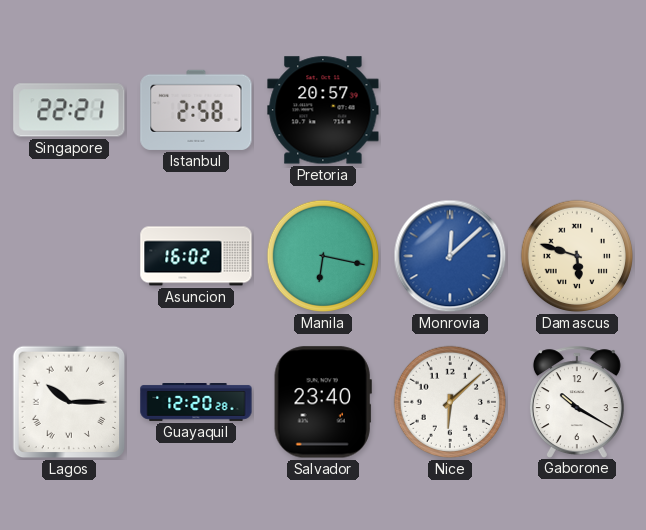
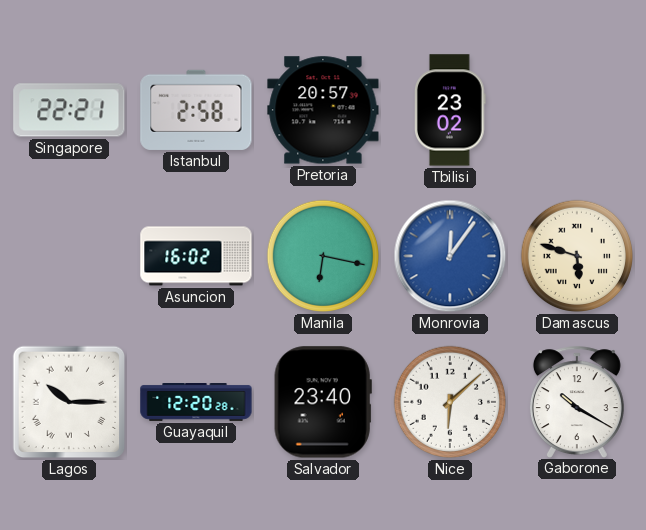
Tbilisi: none -> 23:02
Monrovia: 12:08 -> 12:06
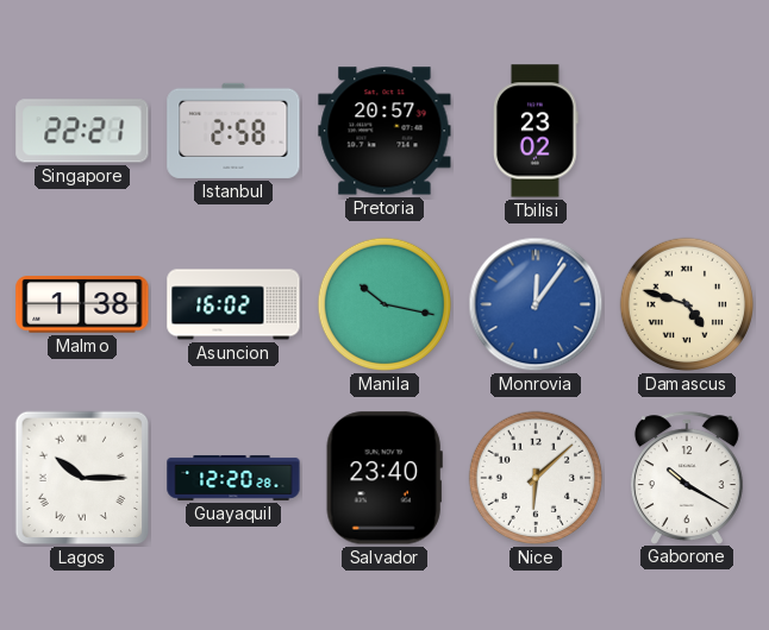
Malmo: none -> 1:38
Manila: 6:17 -> 10:17
Damascus: 5:48 -> 4:48
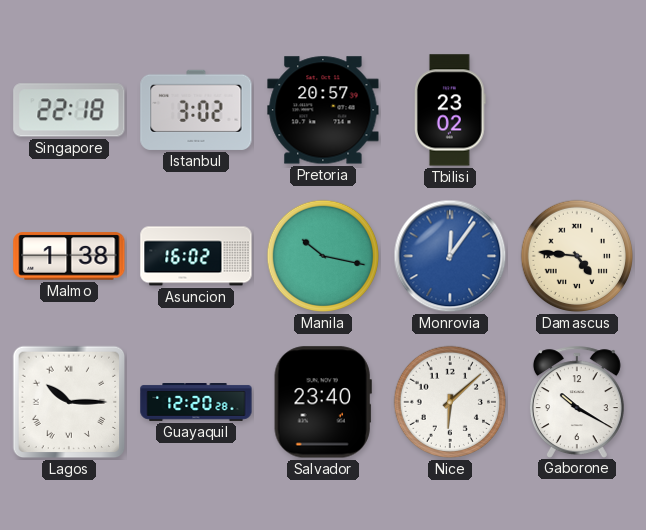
Singapore: 22:21 -> 22:18
Istanbul: 2:58 -> 3:02
Damascus: 4:48 -> 4:46
